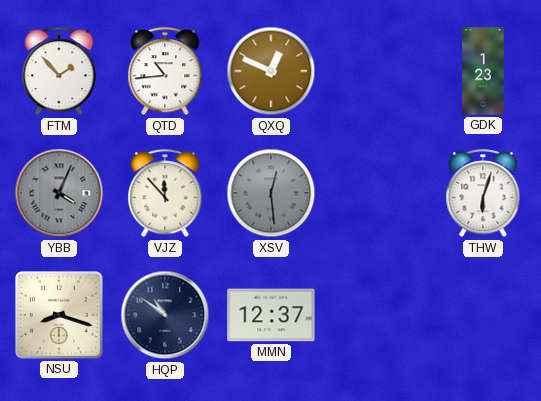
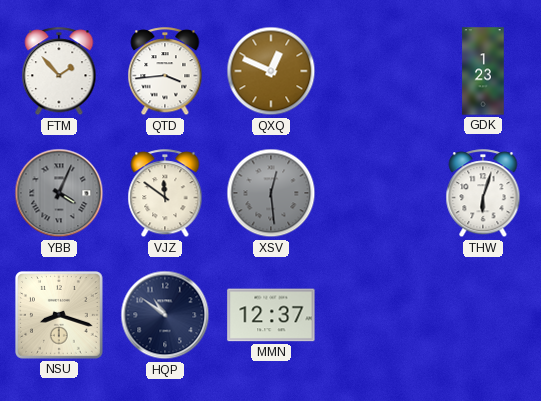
QTD: 10:44 -> 3:44
VJZ: 11:53 -> 11:51
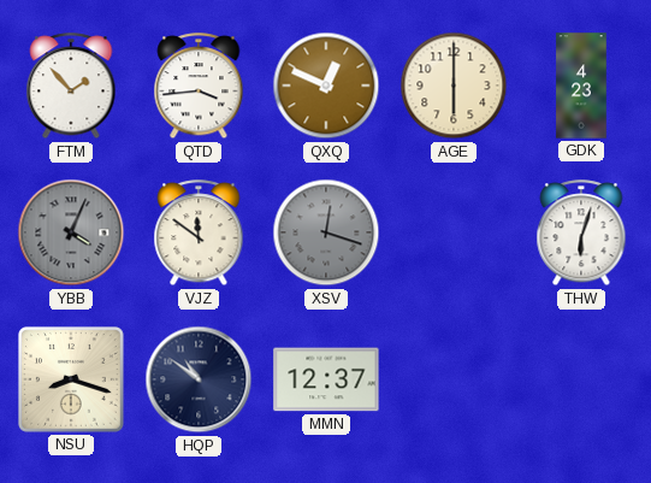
AGE: none -> 6:00
GDK: 1:23 -> 4:23
XSV: 12:29 -> 12:18
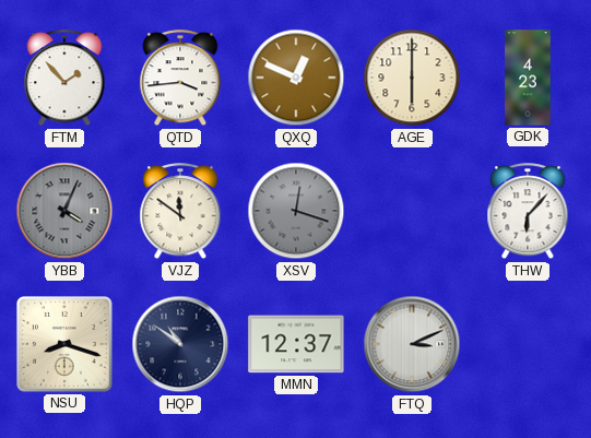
THW: 6:03 -> 6:07
FTQ: none -> 3:11
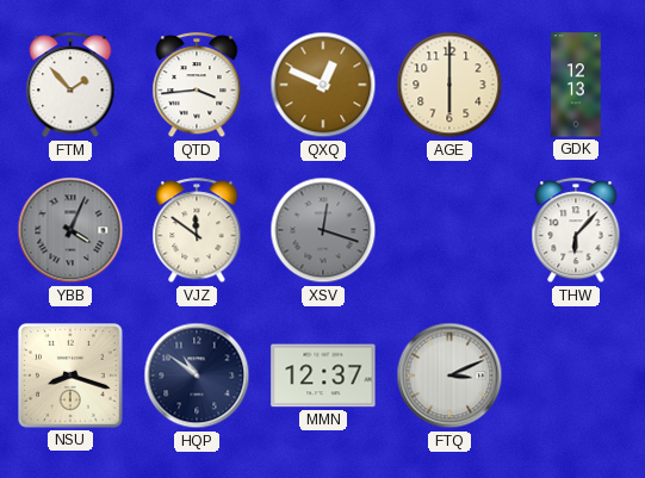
GDK: 4:23 -> 12:13
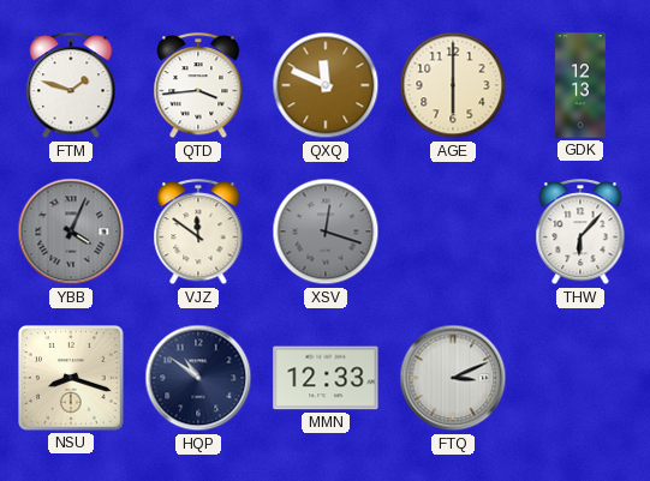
FTM: 1:53 -> 1:48
QXQ: 12:49 -> 11:49
MMN: 12:37 -> 12:33
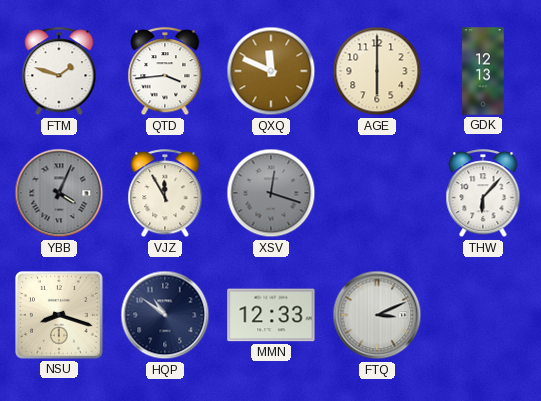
VJZ: 11:51 -> 11:55
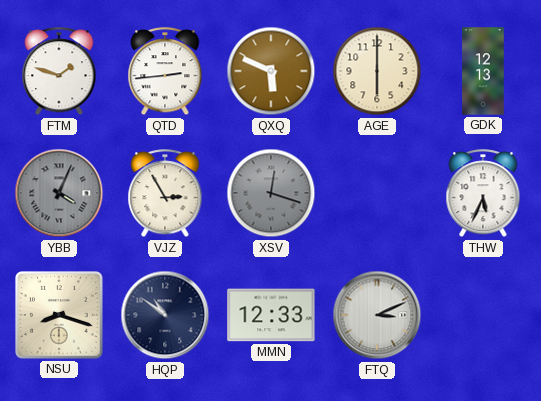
QTD: 3:44 -> 2:44
QXQ: 11:49 -> 5:49
VJZ: 11:55 -> 2:55
THW: 6:07 -> 5:34
